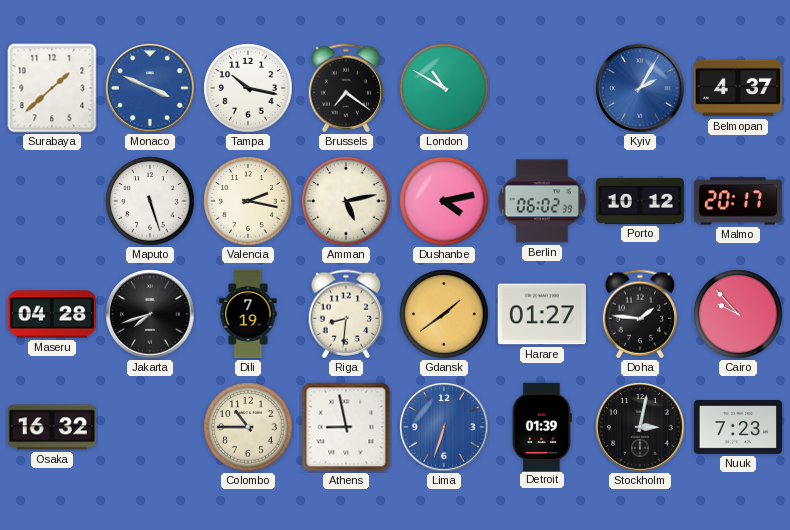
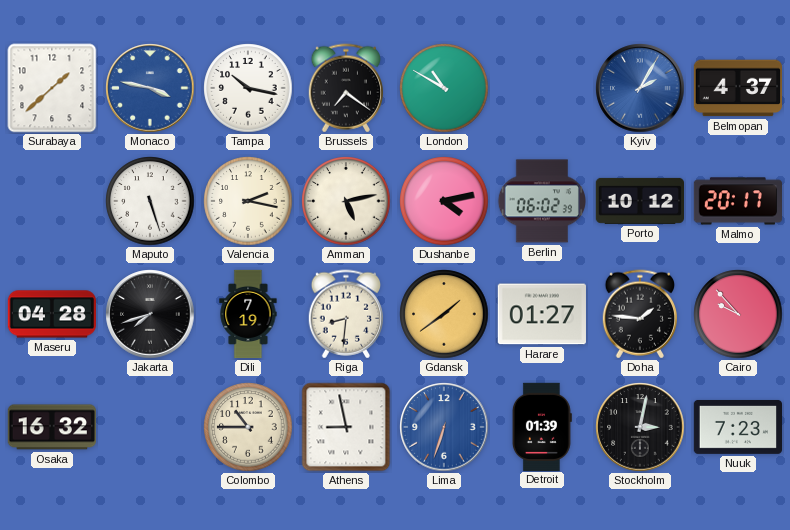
Monaco: 3:49 -> 3:47
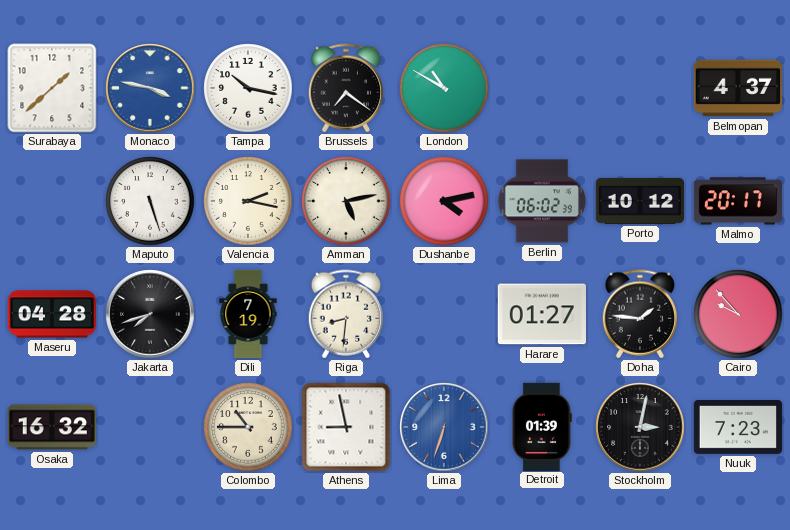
Kyiv: 2:05 -> none
Gdansk: 1:39 -> none
